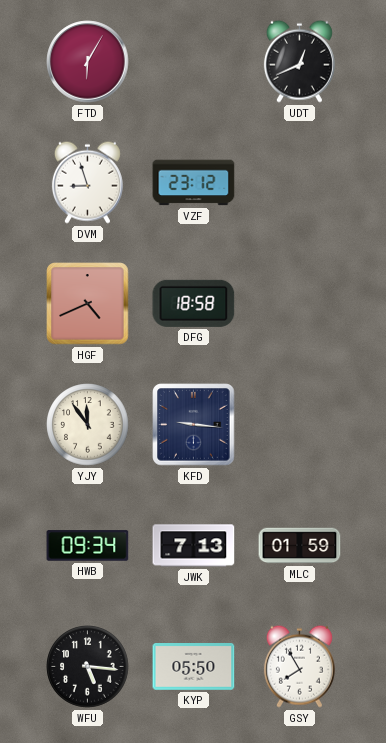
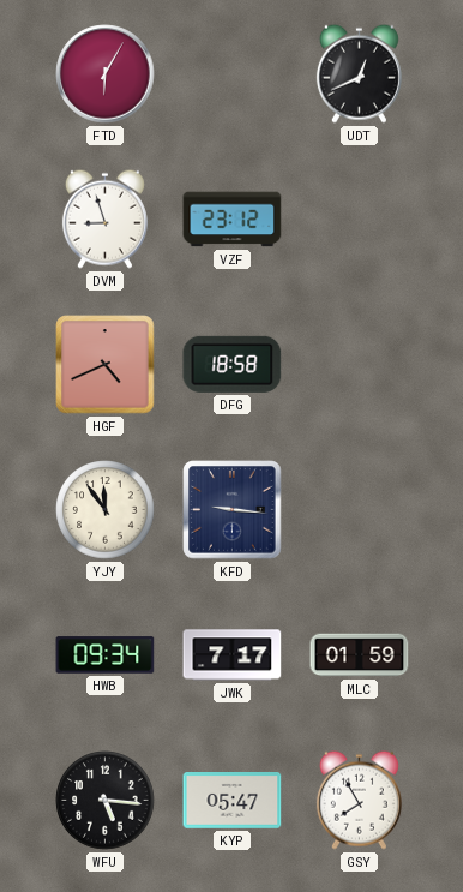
JWK: 7:13 -> 7:17
KYP: 05:50 -> 05:47
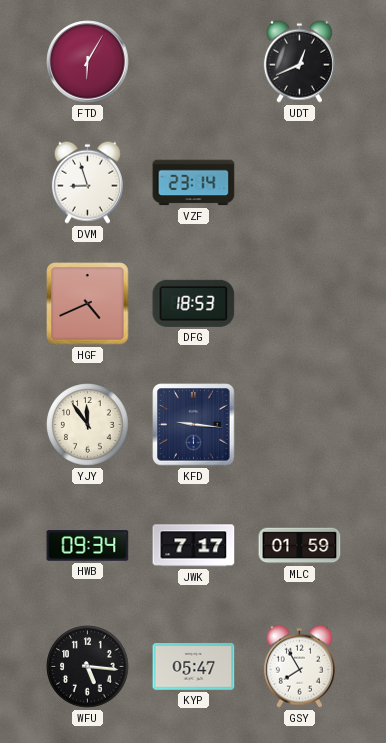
VZF: 23:12 -> 23:14
DFG: 18:58 -> 18:53
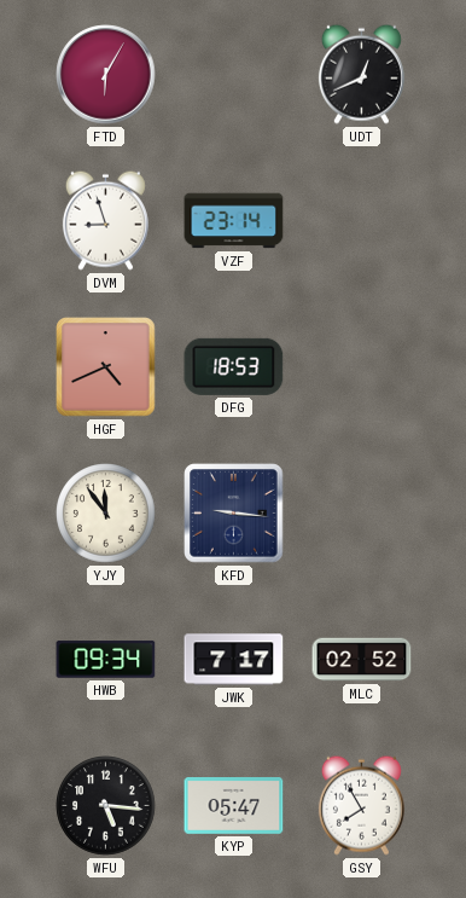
MLC: 01:59 -> 02:52
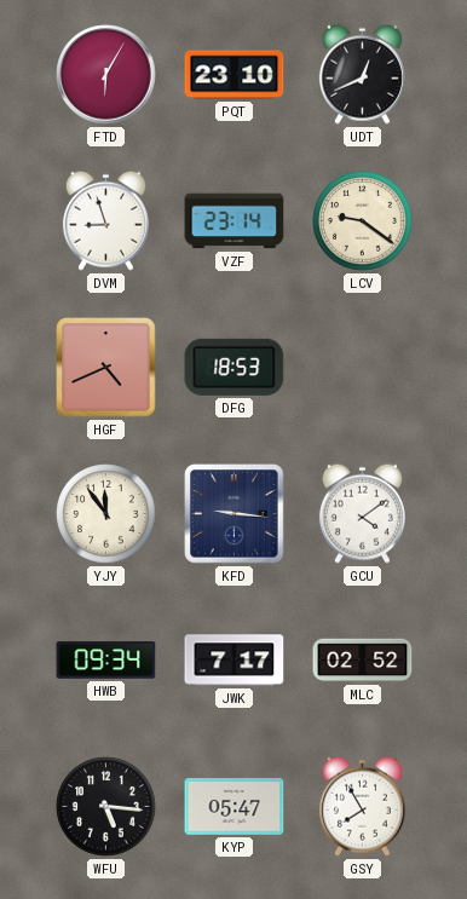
PQT: none -> 23:10
LCV: none -> 9:21
GCU: none -> 4:09
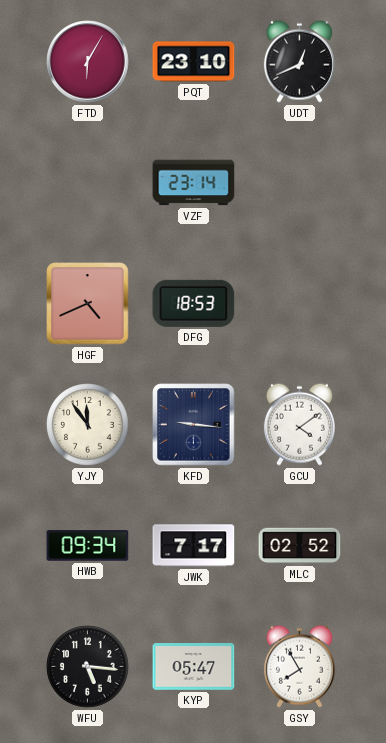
DVM: 8:57 -> none
LCV: 9:21 -> none
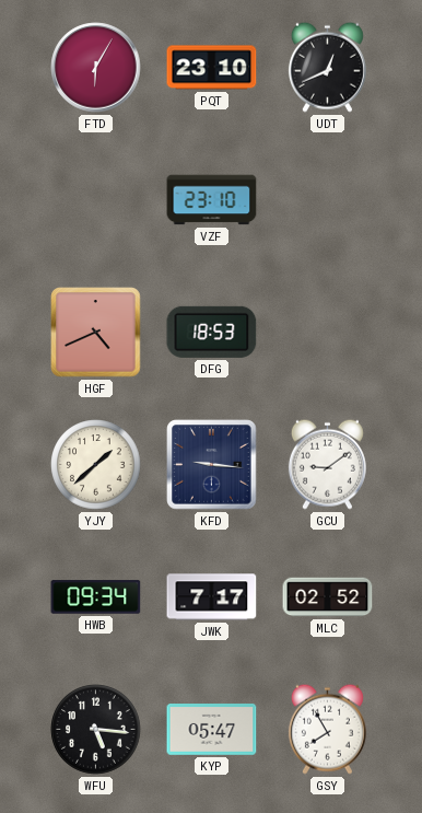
VZF: 23:14 -> 23:10
YJY: 11:54 -> 1:38
GCU: 4:09 -> 9:09
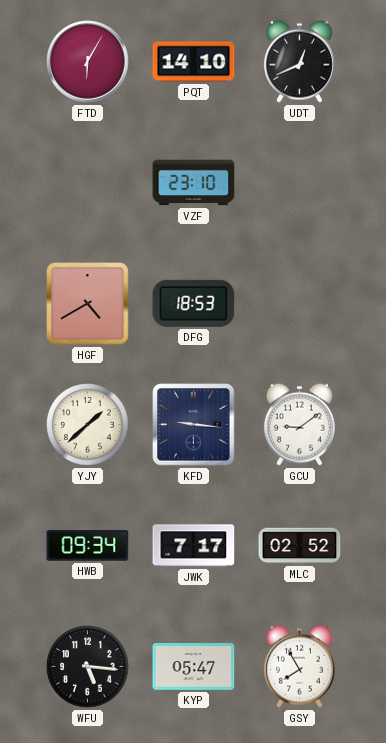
PQT: 23:10 -> 14:10
HGF: 4:41 -> 4:40
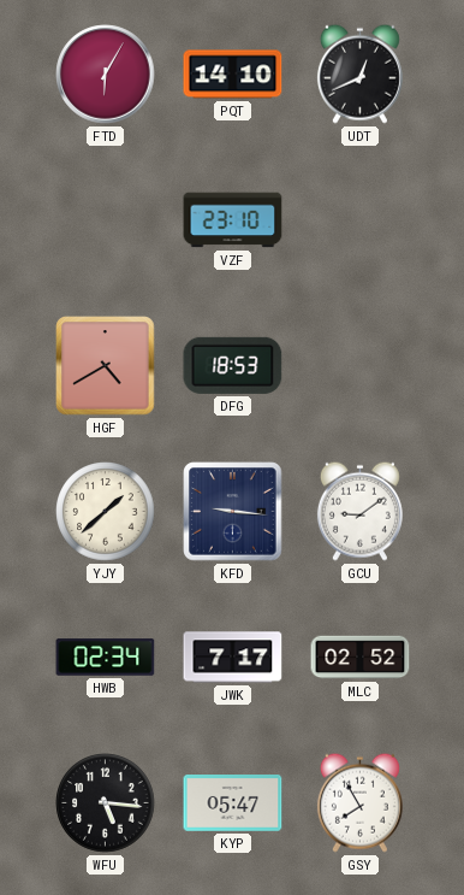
HWB: 09:34 -> 02:34
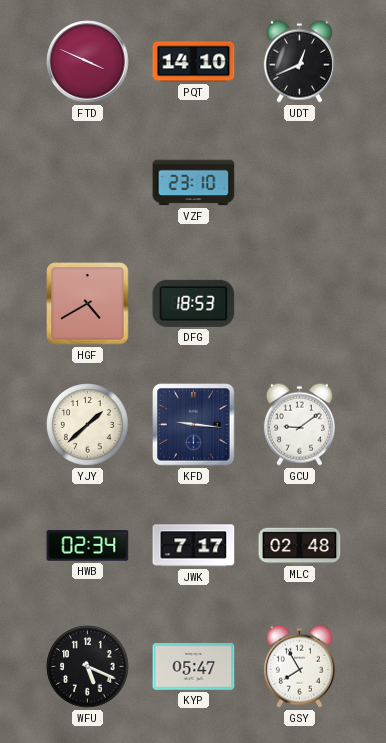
FTD: 6:05 -> 3:49
MLC: 02:52 -> 02:48
WFU: 5:16 -> 5:19
